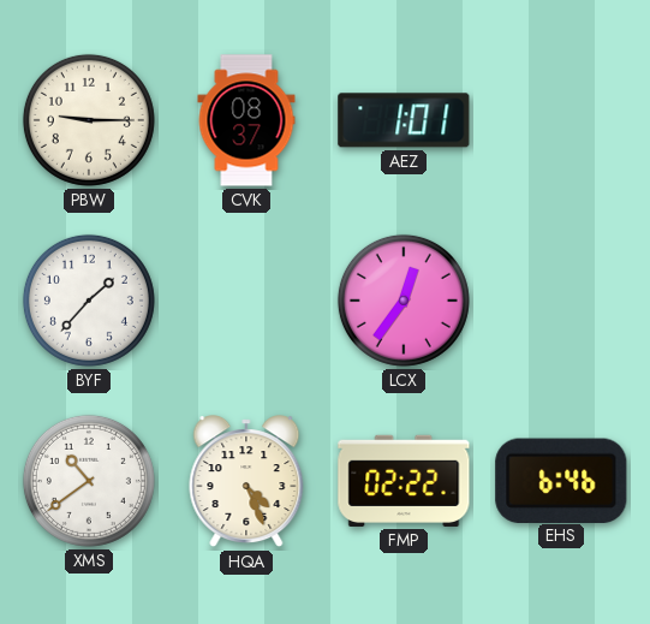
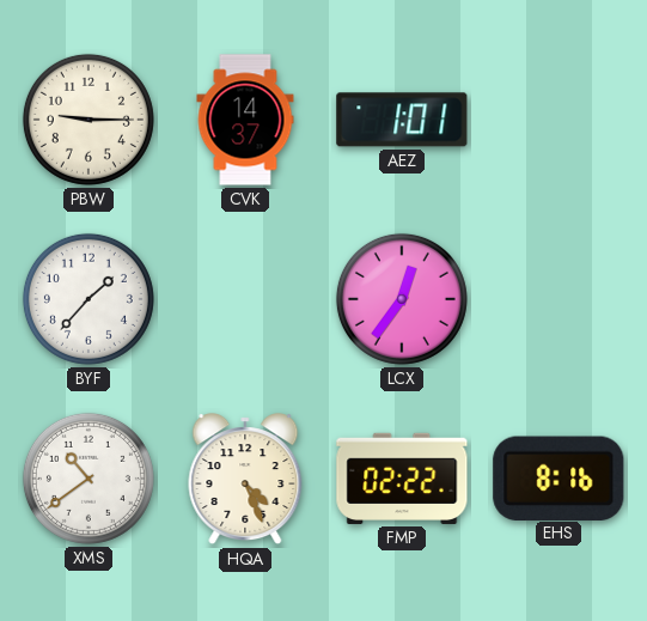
CVK: 08:37 -> 14:37
EHS: 6:46 -> 8:16
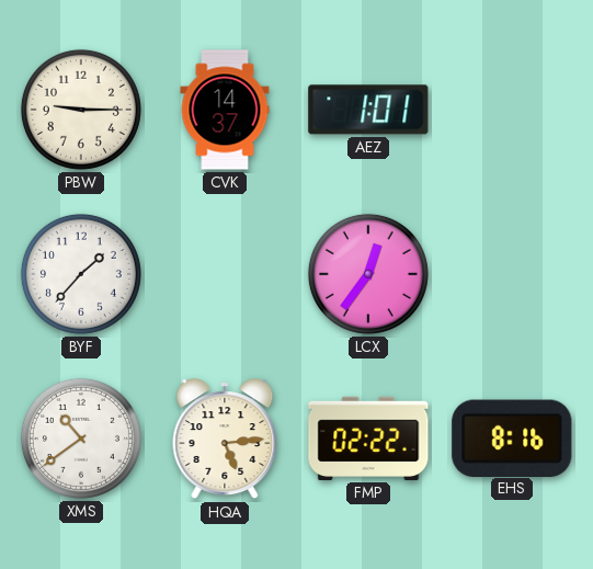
HQA: 4:26 -> 5:14
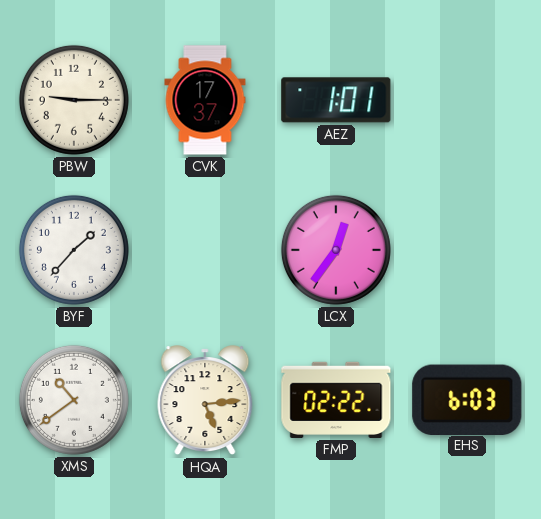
CVK: 14:37 -> 17:37
EHS: 8:16 -> 6:03
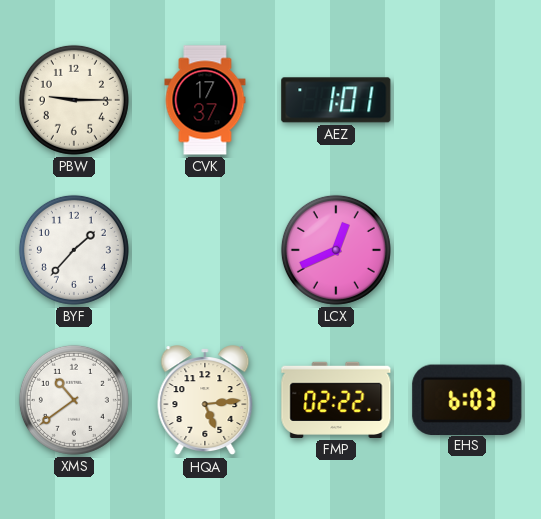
LCX: 12:36 -> 12:41
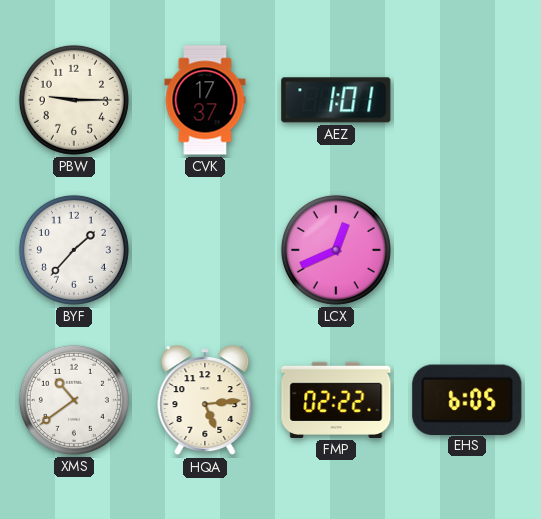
EHS: 6:03 -> 6:05
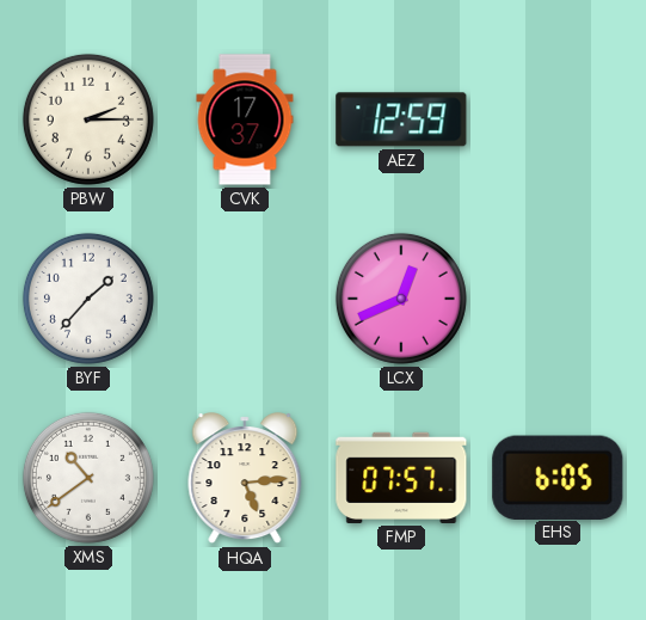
PBW: 9:15 -> 2:15
AEZ: 1:01 -> 12:59
FMP: 02:22 -> 07:57
